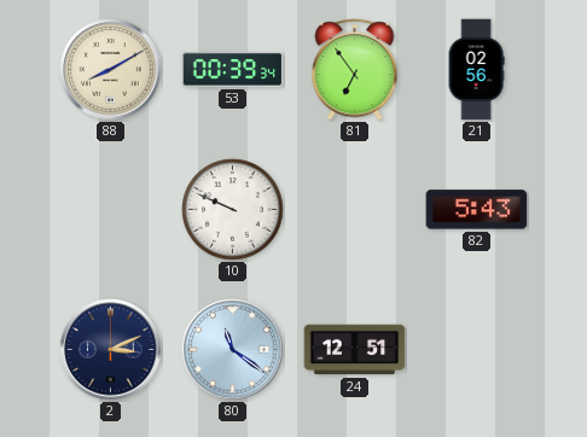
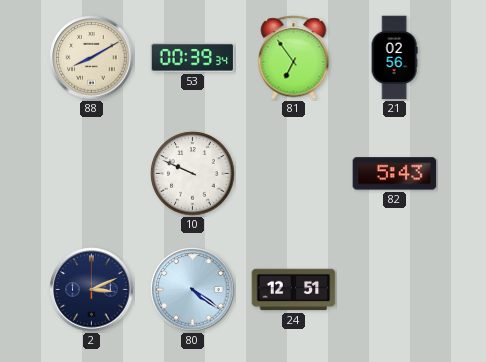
80: 11:21 -> 4:21
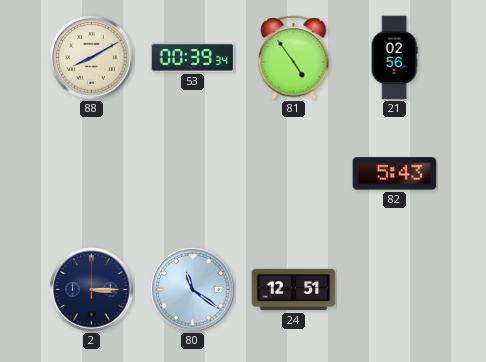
81: 6:54 -> 4:54
10: 9:49 -> none
2: 3:11 -> 3:15
80: 4:21 -> 11:21
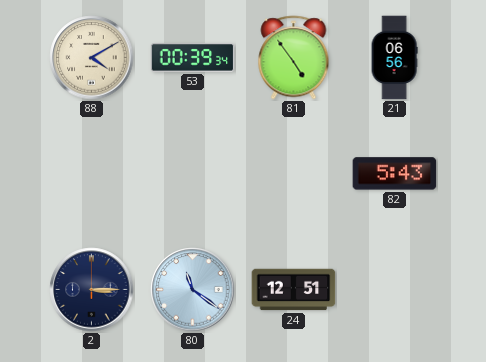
88: 8:10 -> 4:10
21: 02:56 -> 06:56
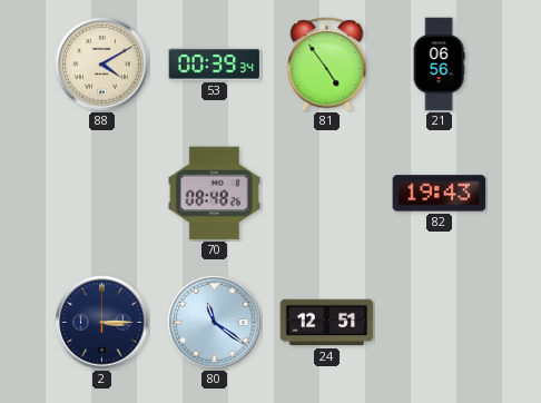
70: none -> 08:48
82: 5:43 -> 19:43
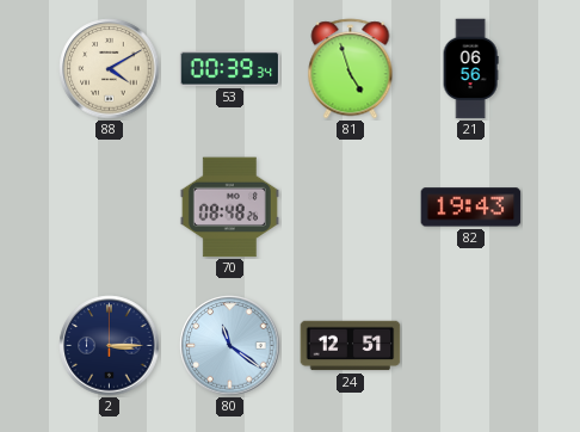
81: 4:54 -> 4:57
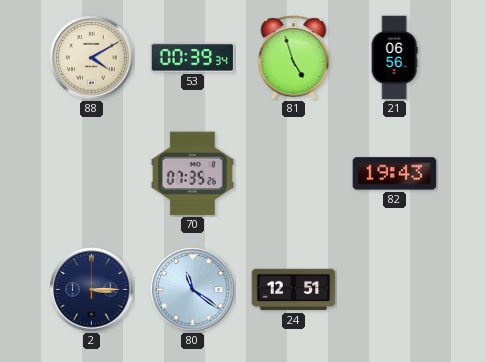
70: 08:48 -> 07:35
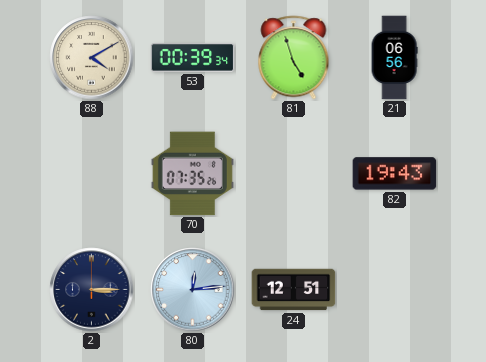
80: 11:21 -> 12:14
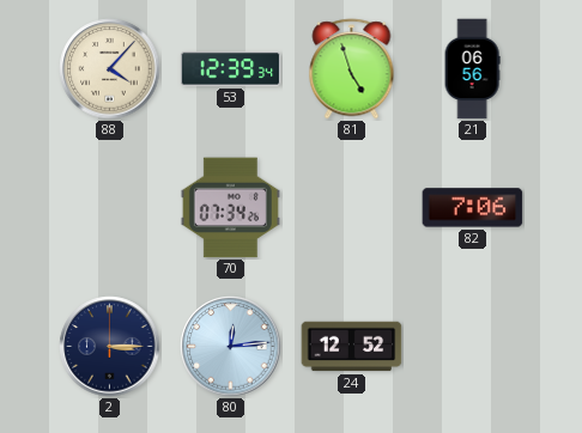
88: 4:10 -> 4:07
53: 00:39 -> 12:39
70: 07:35 -> 07:34
82: 19:43 -> 7:06
24: 12:51 -> 12:52
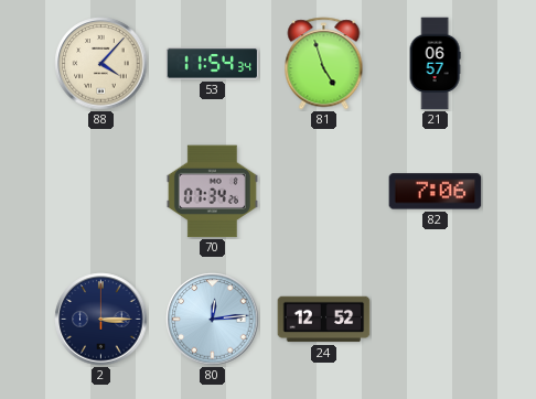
53: 12:39 -> 11:54
21: 06:56 -> 06:57
